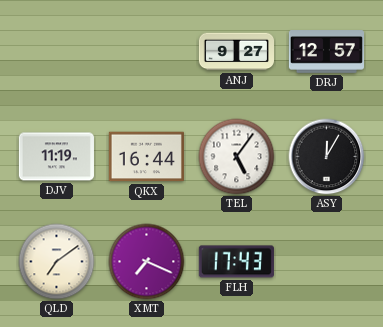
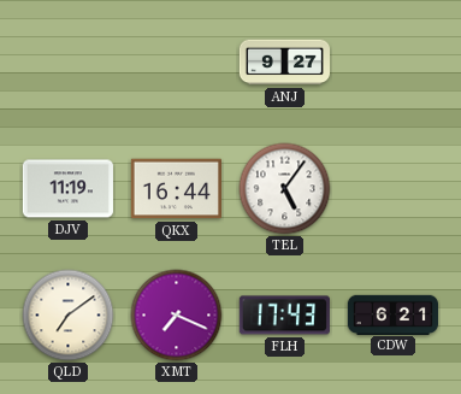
DRJ: 12:57 -> none
ASY: 12:05 -> none
CDW: none -> 6:21
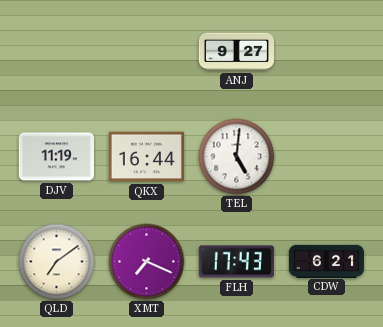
TEL: 5:06 -> 5:01
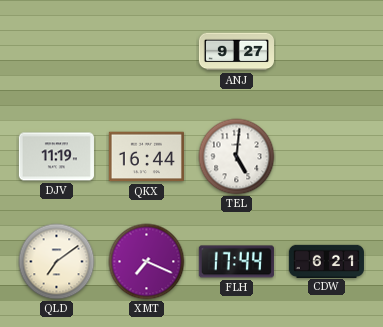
FLH: 17:43 -> 17:44
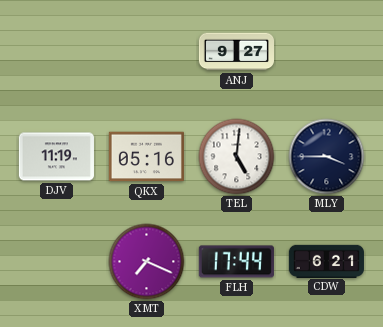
QKX: 16:44 -> 05:16
MLY: none -> 3:45
QLD: 7:09 -> none
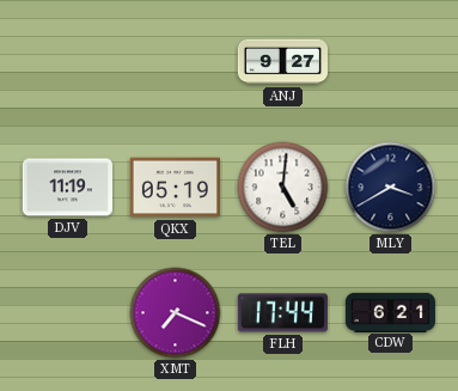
QKX: 05:16 -> 05:19
MLY: 3:45 -> 3:40
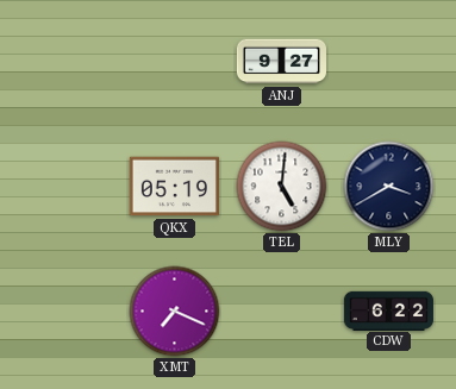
DJV: 11:19 -> none
FLH: 17:44 -> none
CDW: 6:21 -> 6:22
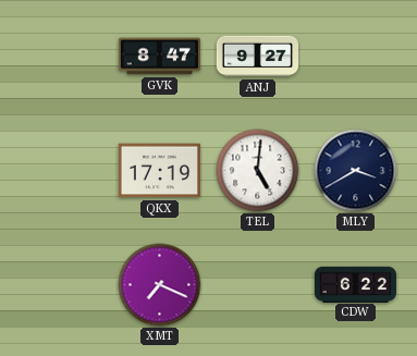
GVK: none -> 8:47
QKX: 05:19 -> 17:19
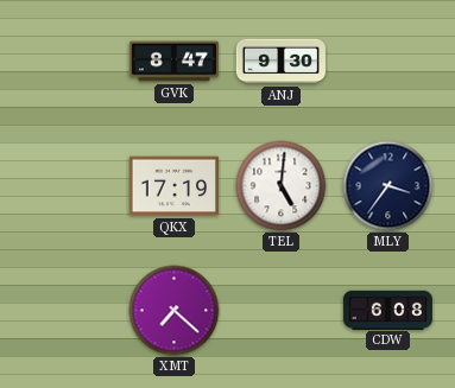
ANJ: 9:27 -> 9:30
MLY: 3:40 -> 3:36
XMT: 7:19 -> 7:22
CDW: 6:22 -> 6:08
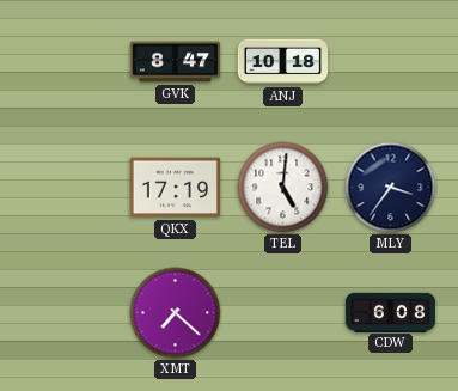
ANJ: 9:30 -> 10:18
